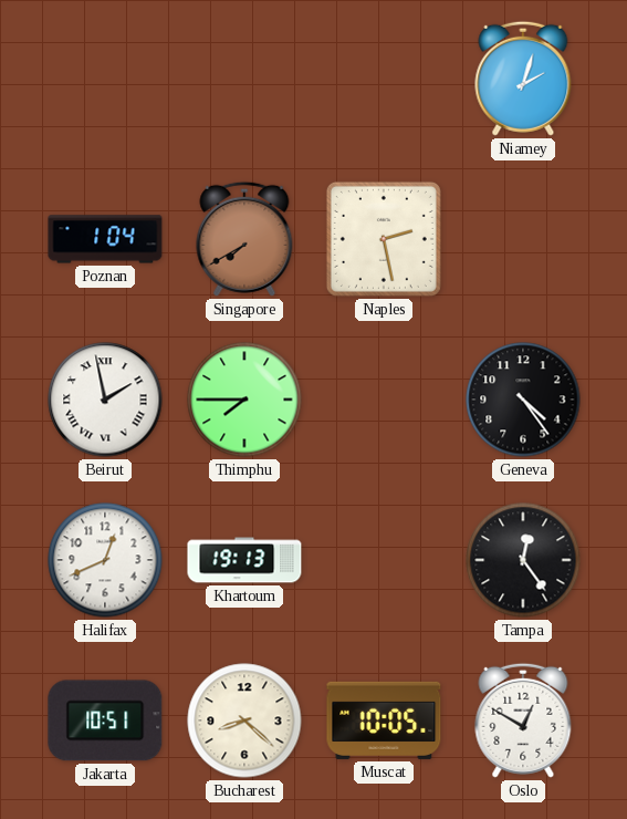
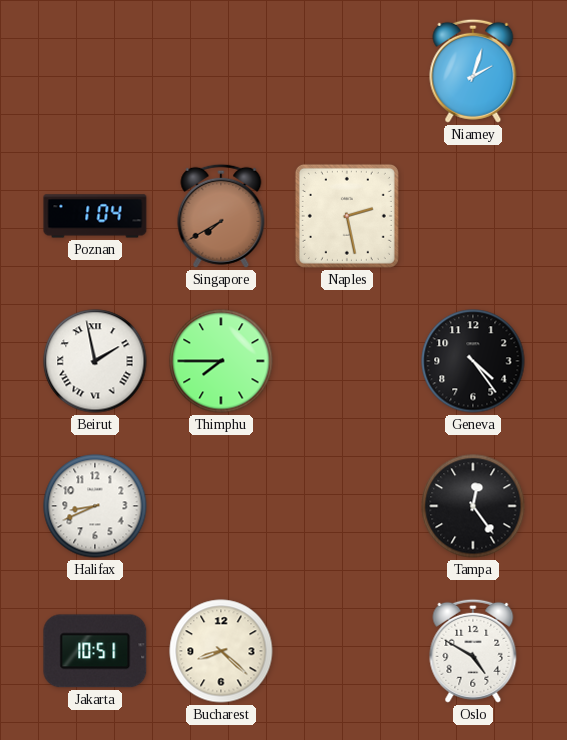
Halifax: 12:41 -> 8:41
Khartoum: 19:13 -> none
Muscat: 10:05 -> none
Oslo: 12:50 -> 4:50
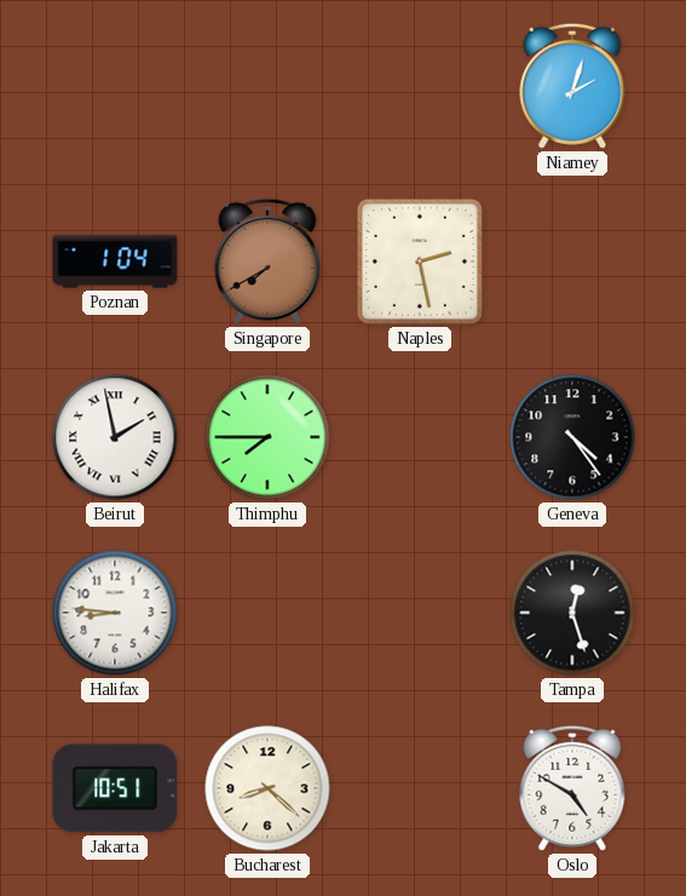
Halifax: 8:41 -> 8:46
Tampa: 12:24 -> 12:27
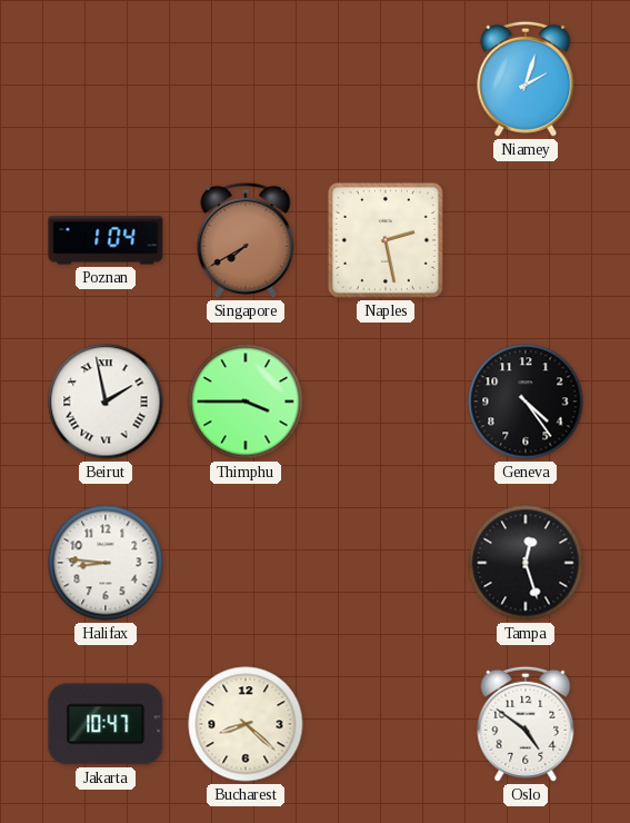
Thimphu: 7:45 -> 3:45
Jakarta: 10:51 -> 10:47
Oslo: 4:50 -> 4:51
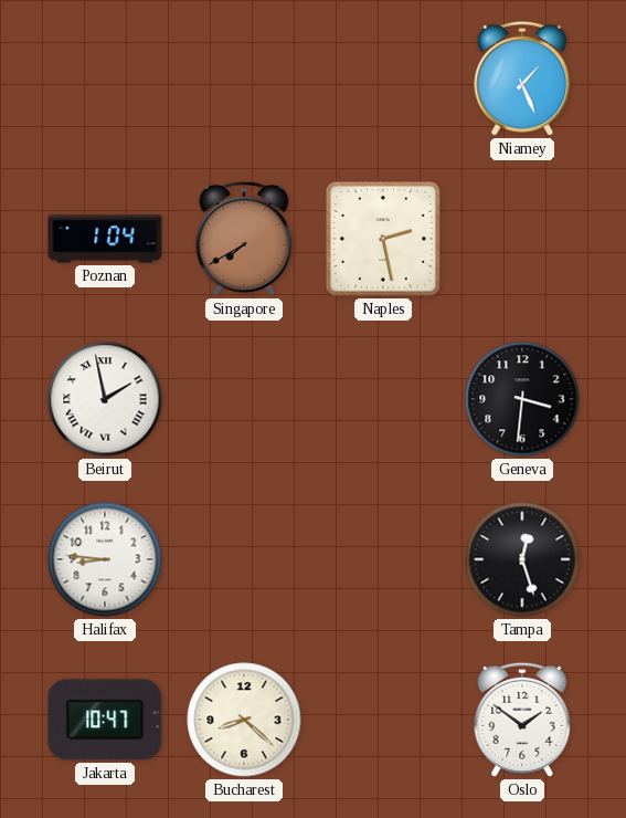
Niamey: 2:03 -> 1:26
Thimphu: 3:45 -> none
Geneva: 4:24 -> 3:31
Oslo: 4:51 -> 1:51
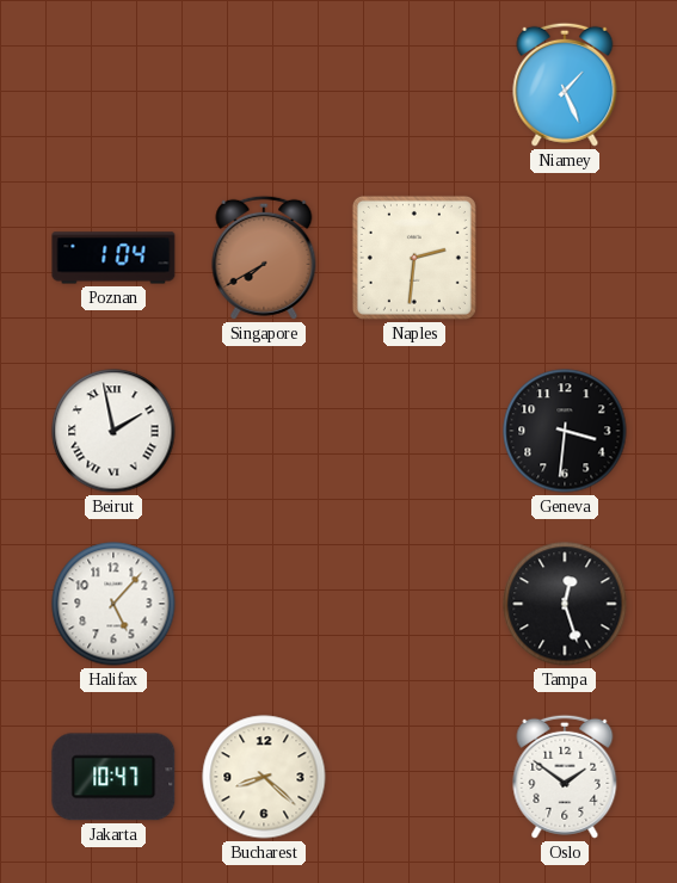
Naples: 2:28 -> 2:31
Halifax: 8:46 -> 5:07
